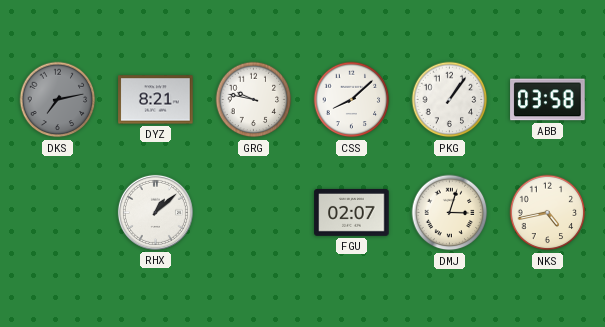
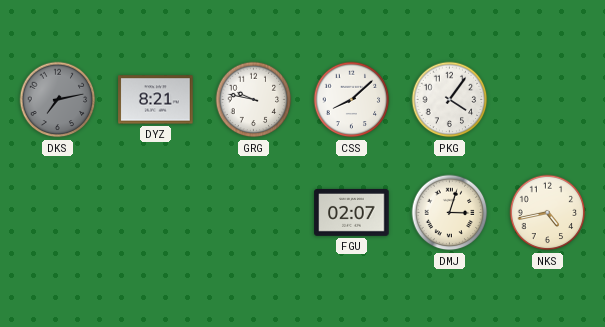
PKG: 1:06 -> 4:06
ABB: 03:58 -> none
RHX: 1:08 -> none
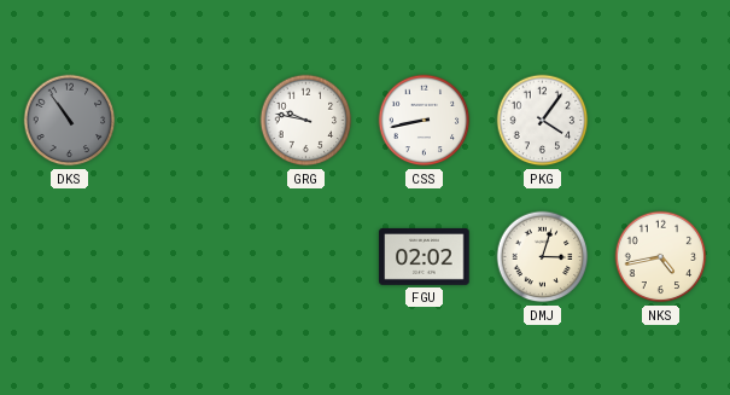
DKS: 7:13 -> 10:54
DYZ: 8:21 -> none
CSS: 8:08 -> 8:43
FGU: 02:07 -> 02:02
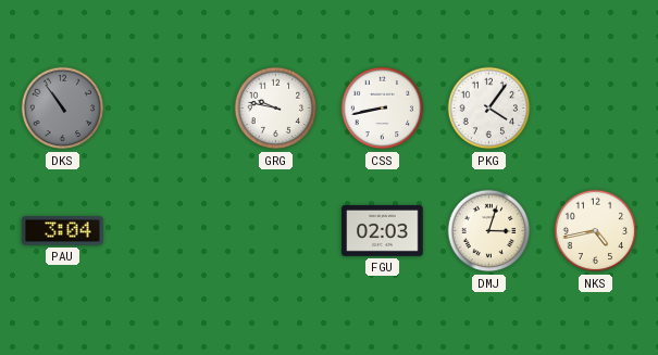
PAU: none -> 3:04
FGU: 02:02 -> 02:03
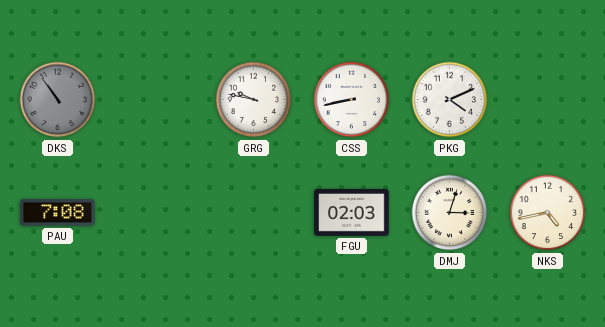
PKG: 4:06 -> 4:11
PAU: 3:04 -> 7:08
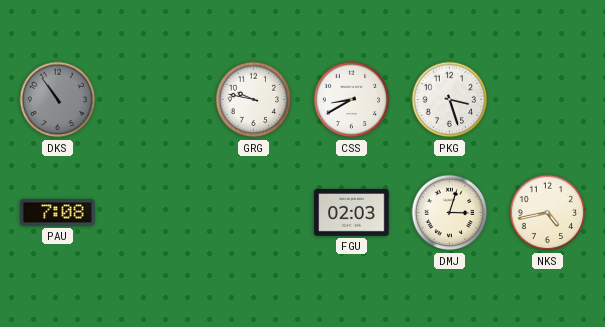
CSS: 8:43 -> 8:40
PKG: 4:11 -> 3:27
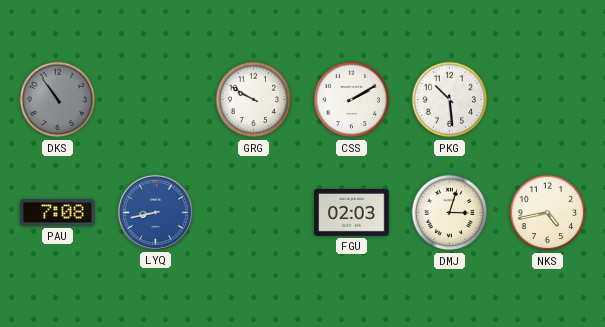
GRG: 9:47 -> 9:50
CSS: 8:40 -> 2:10
PKG: 3:27 -> 10:29
LYQ: none -> 8:43
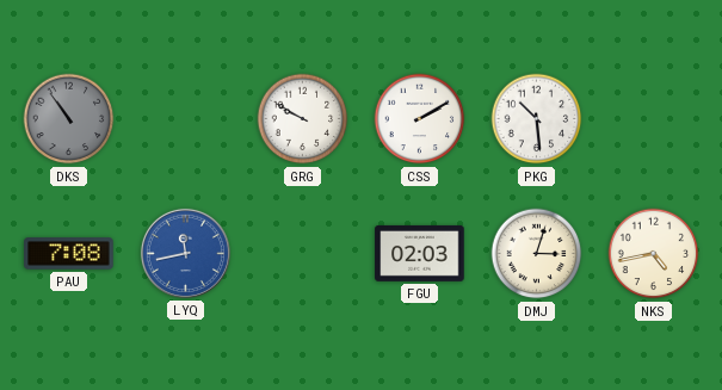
LYQ: 8:43 -> 11:43
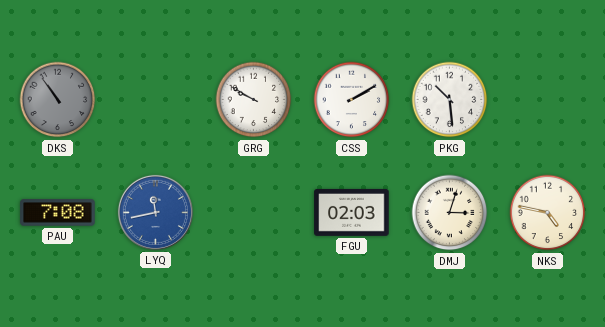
NKS: 4:43 -> 4:47
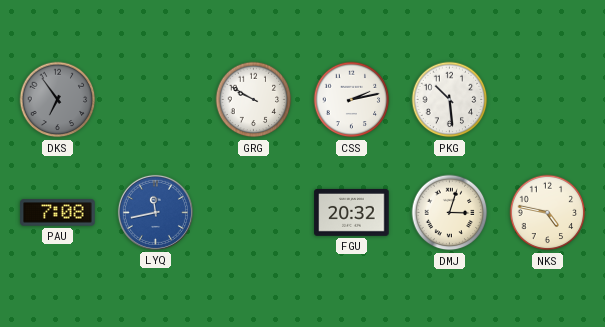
DKS: 10:54 -> 6:54
CSS: 2:10 -> 2:13
FGU: 02:03 -> 20:32
